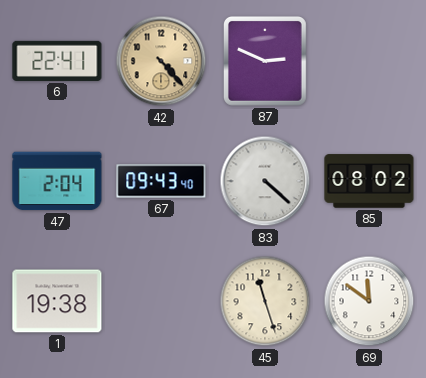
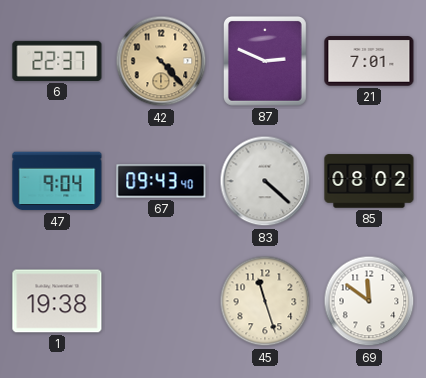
6: 22:41 -> 22:37
21: none -> 7:01
47: 2:04 -> 9:04
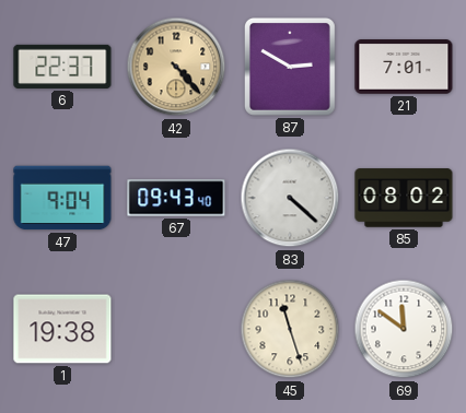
87: 2:49 -> 2:50
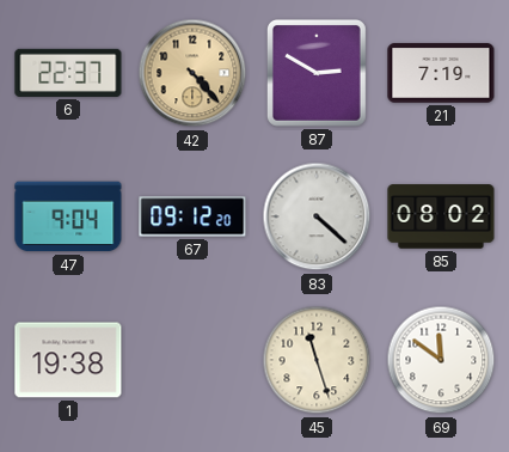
21: 7:01 -> 7:19
67: 09:43 -> 09:12
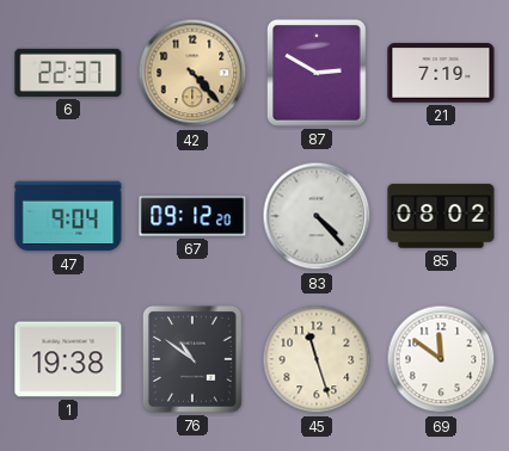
83: 4:22 -> 4:23
76: none -> 10:51
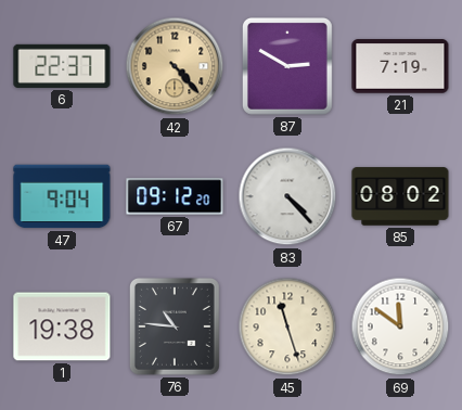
76: 10:51 -> 10:46
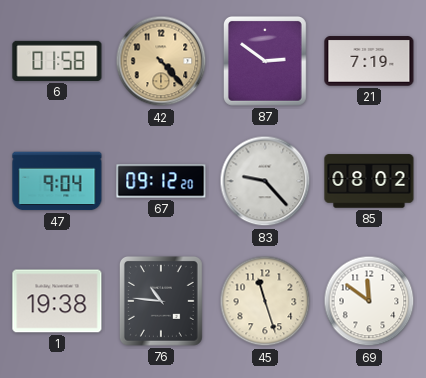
6: 22:37 -> 01:58
87: 2:50 -> 2:51
83: 4:23 -> 9:23
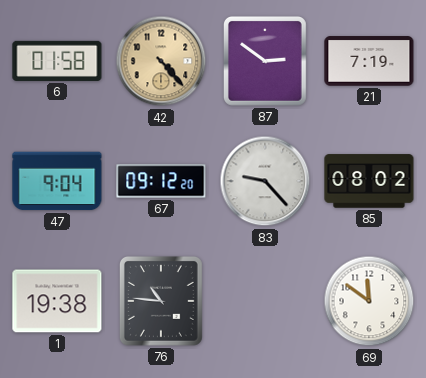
45: 11:27 -> none
